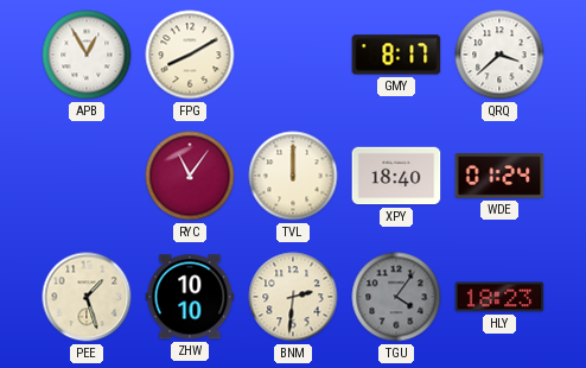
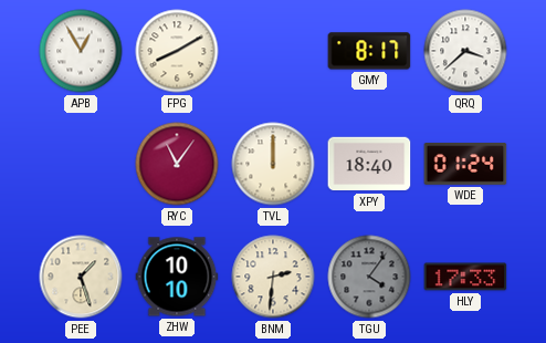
HLY: 18:23 -> 17:33
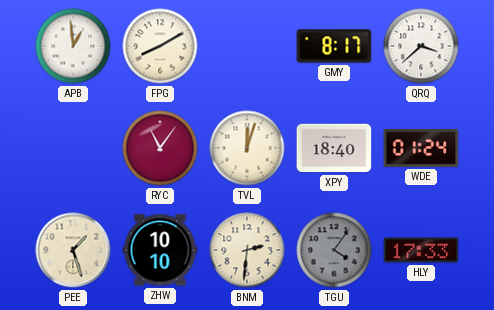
APB: 12:55 -> 12:59
TVL: 12:00 -> 12:03
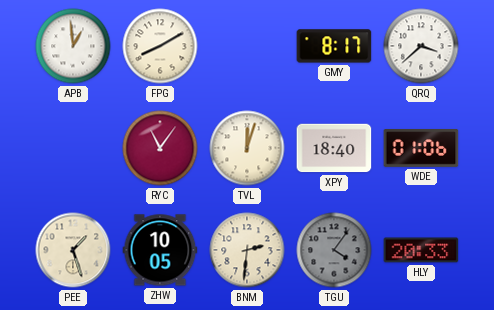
WDE: 01:24 -> 01:06
ZHW: 10:10 -> 10:05
HLY: 17:33 -> 20:33
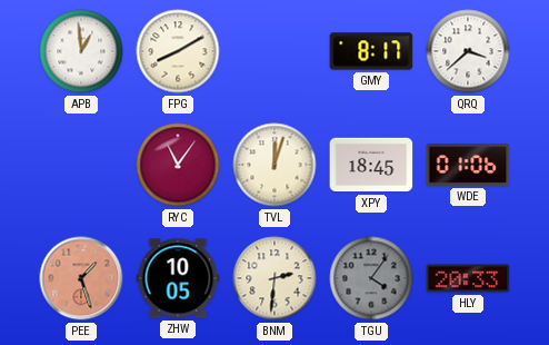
XPY: 18:40 -> 18:45
PEE dial: cream -> salmon
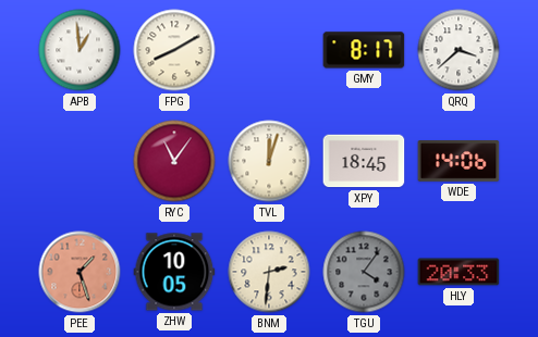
WDE: 01:06 -> 14:06
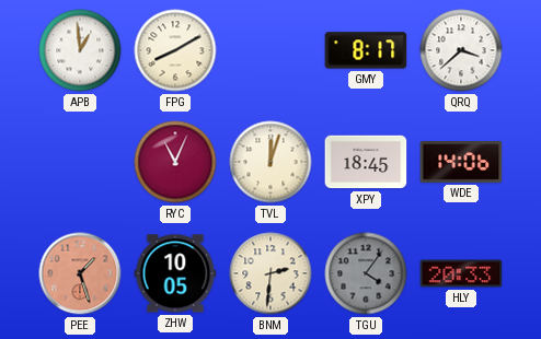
RYC: 11:06 -> 11:04
